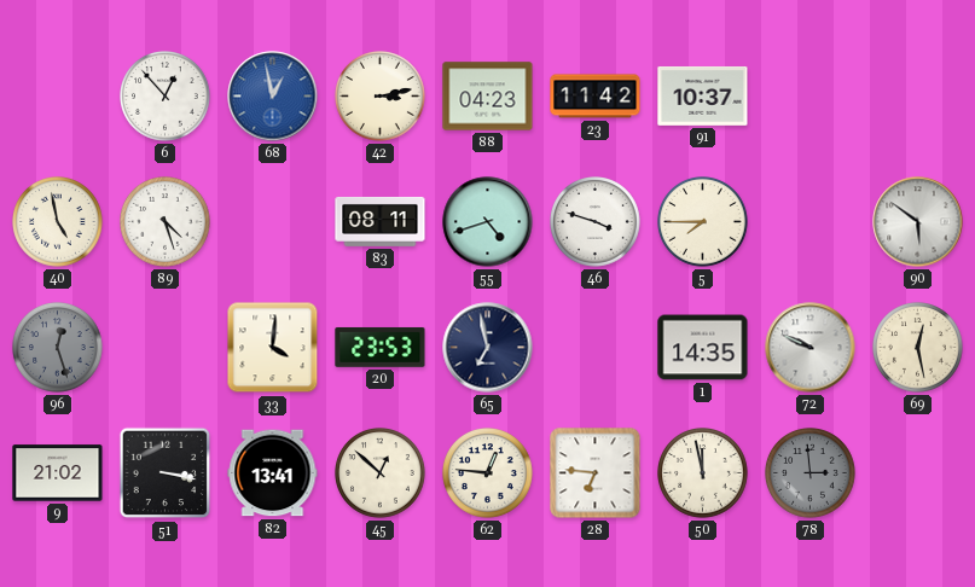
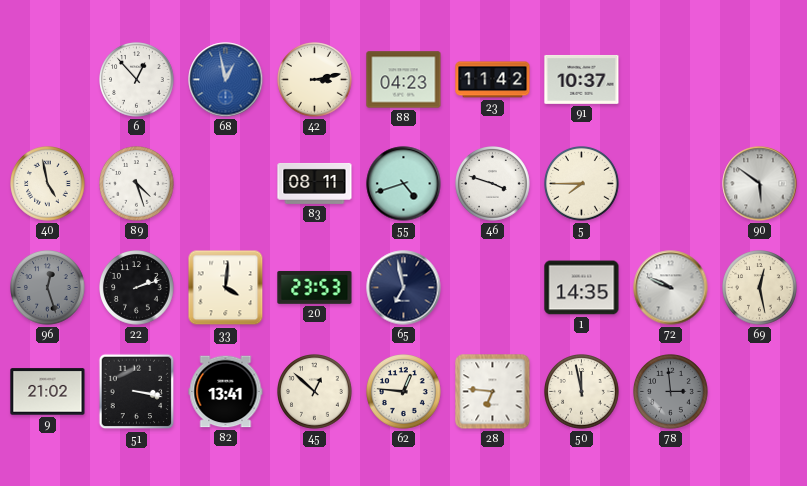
22: none -> 2:12
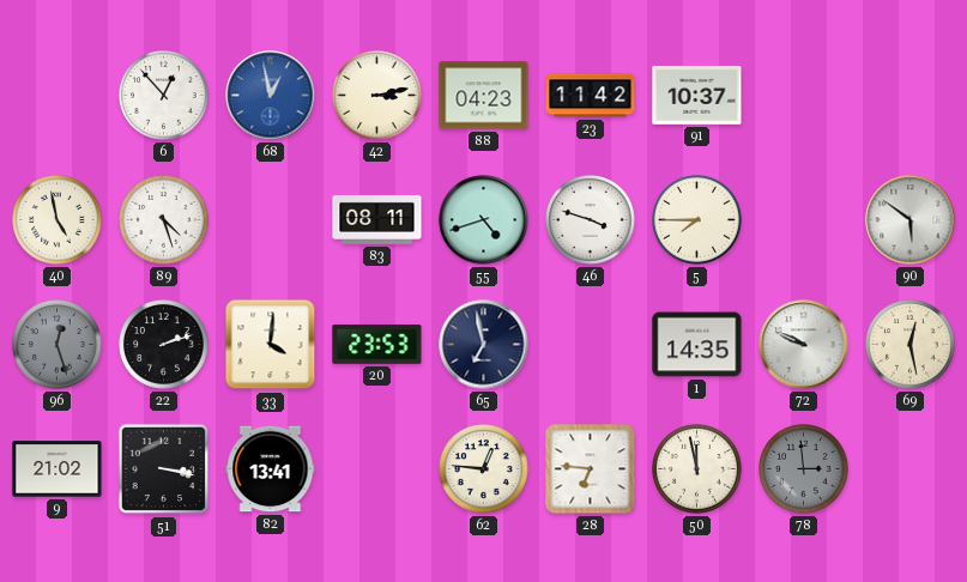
45: 12:52 -> none
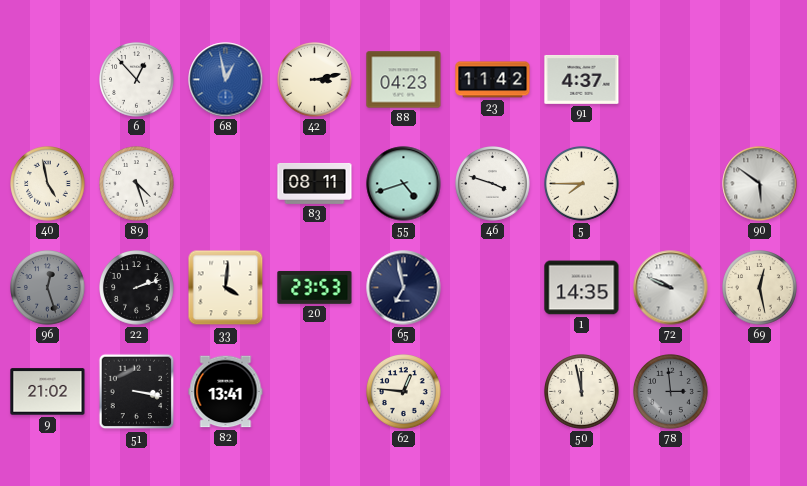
91: 10:37 -> 4:37
28: 6:46 -> none
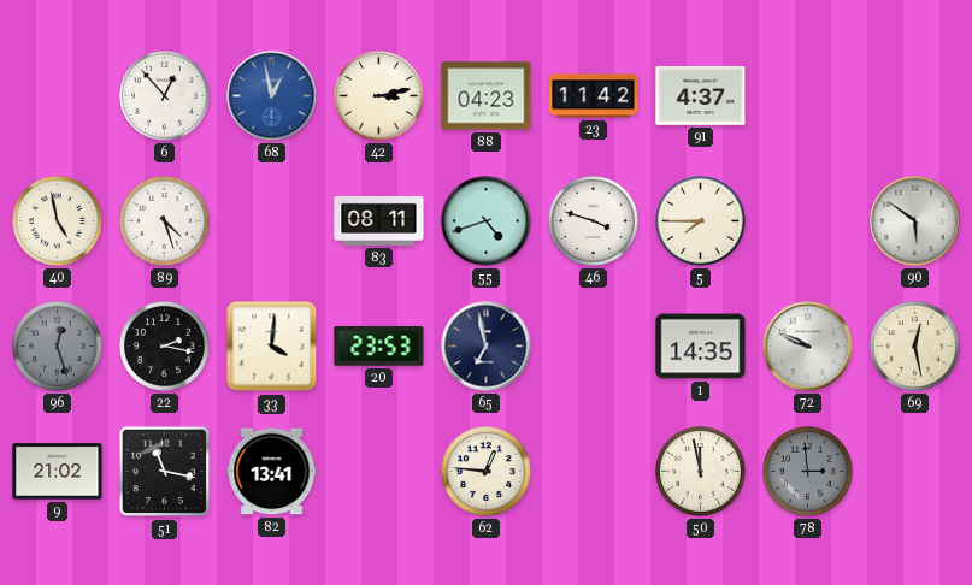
22: 2:12 -> 2:17
51: 3:17 -> 11:17
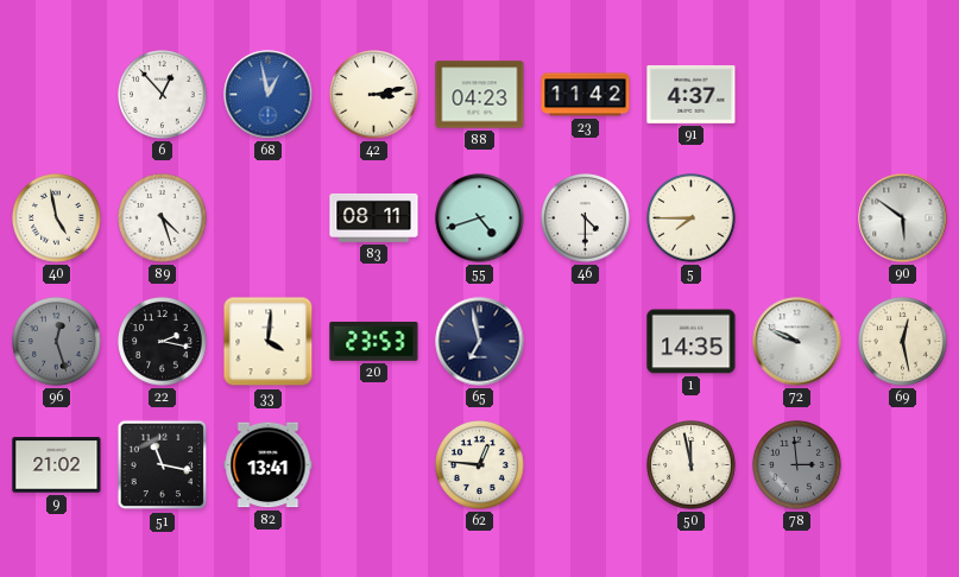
46: 3:48 -> 4:30
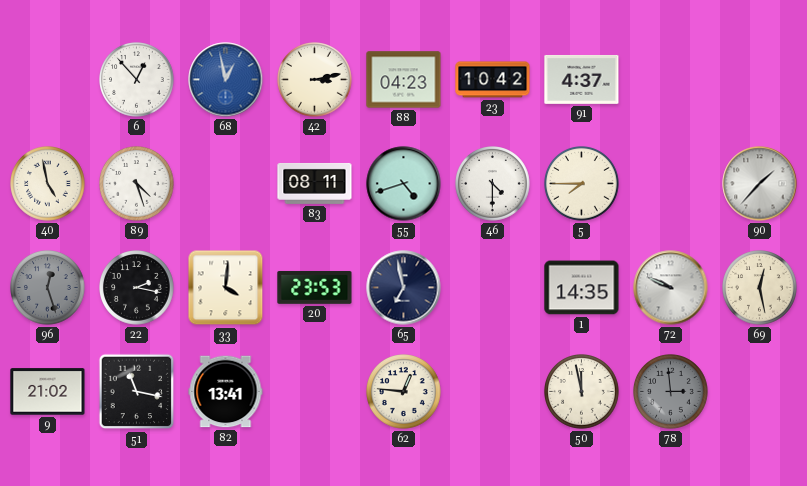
23: 11:42 -> 10:42
90: 5:51 -> 1:37
